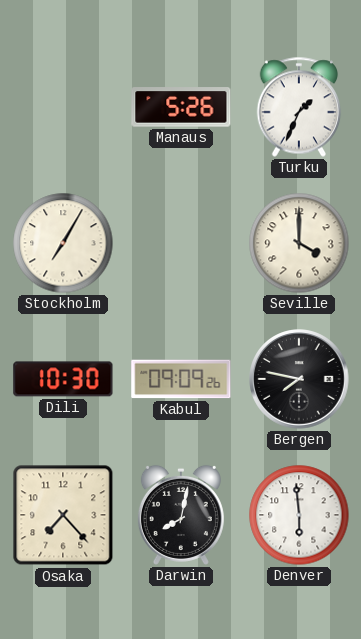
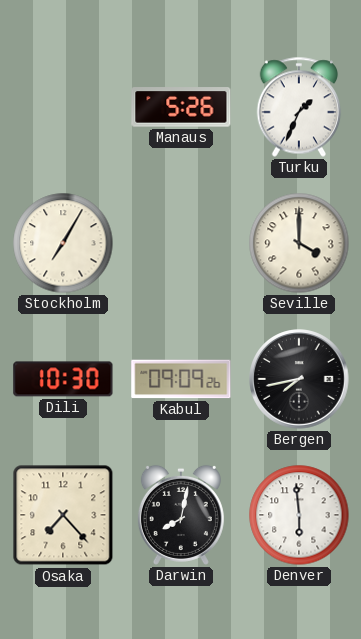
Bergen: 7:47 -> 7:43
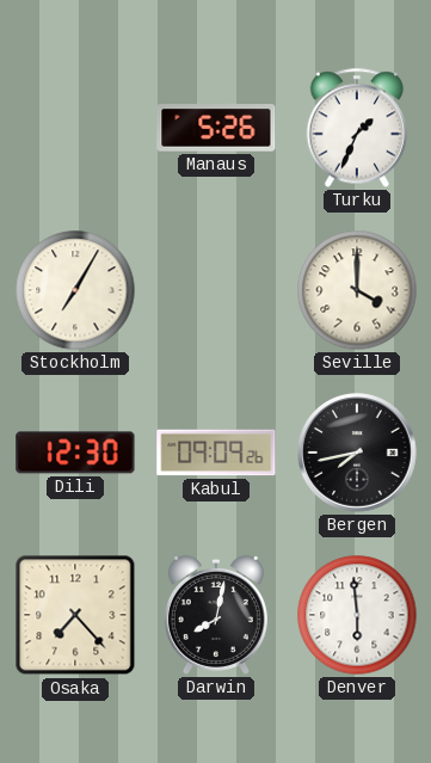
Dili: 10:30 -> 12:30
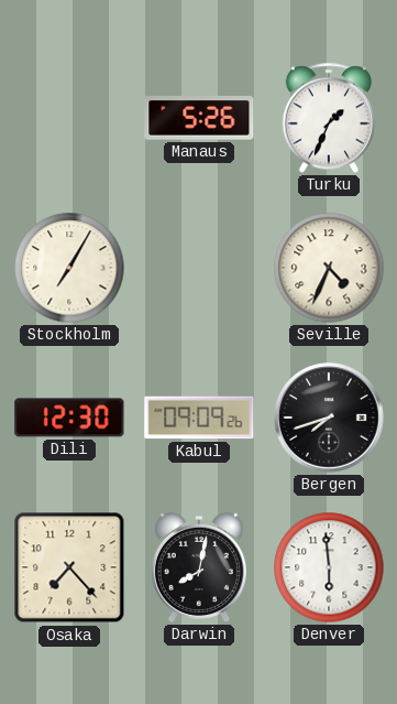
Seville: 4:00 -> 4:34
Bergen: 7:43 -> 7:42
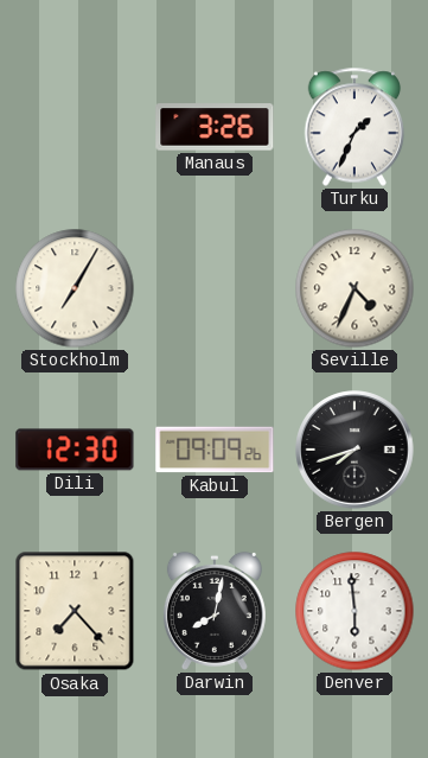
Manaus: 5:26 -> 3:26
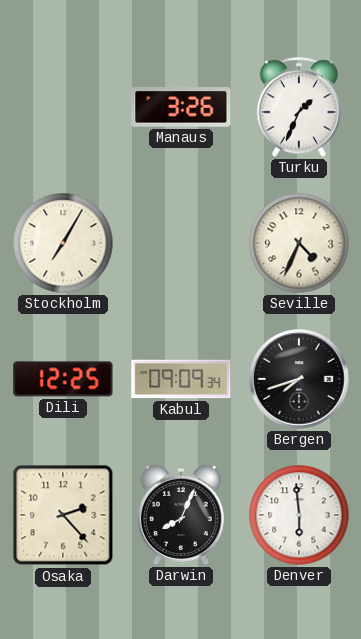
Dili: 12:30 -> 12:25
Kabul: 09:09:26 -> 09:09:34
Osaka: 7:23 -> 2:23
Darwin: 8:02 -> 8:04
